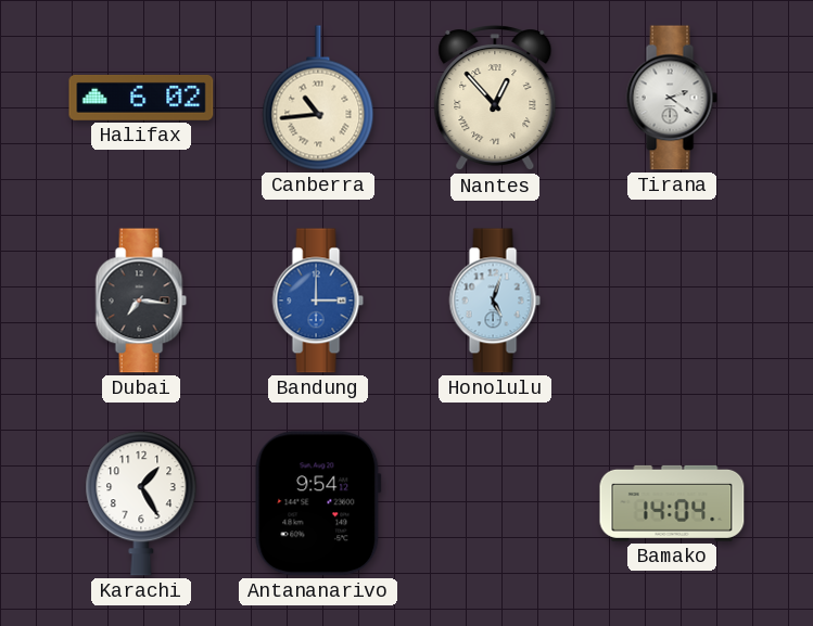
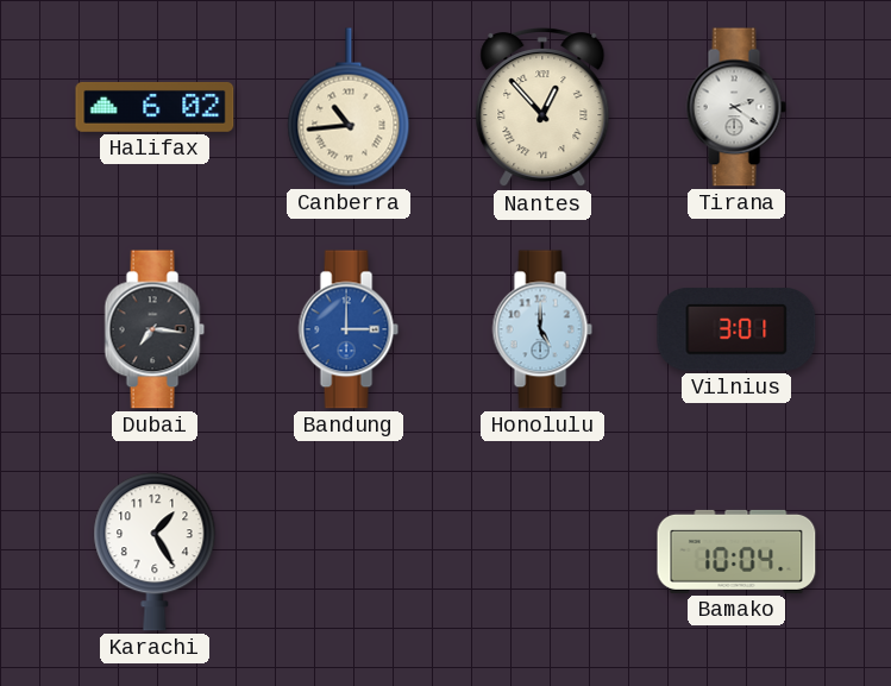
Honolulu: 5:03 -> 5:00
Vilnius: none -> 3:01
Antananarivo: 9:54 -> none
Bamako: 14:04 -> 10:04
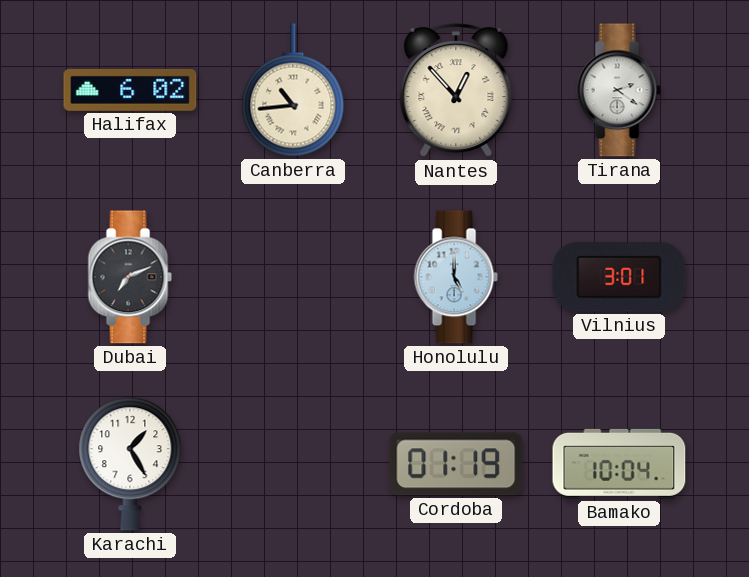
Dubai: 7:16 -> 7:11
Bandung: 3:00 -> none
Cordoba: none -> 01:19
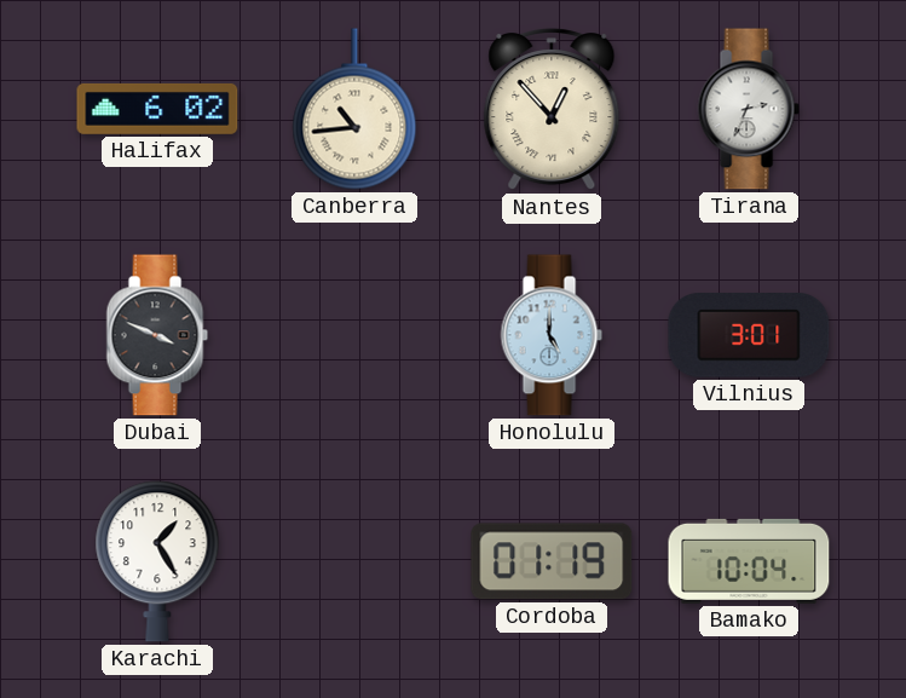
Tirana: 2:21 -> 2:34
Dubai: 7:11 -> 3:49
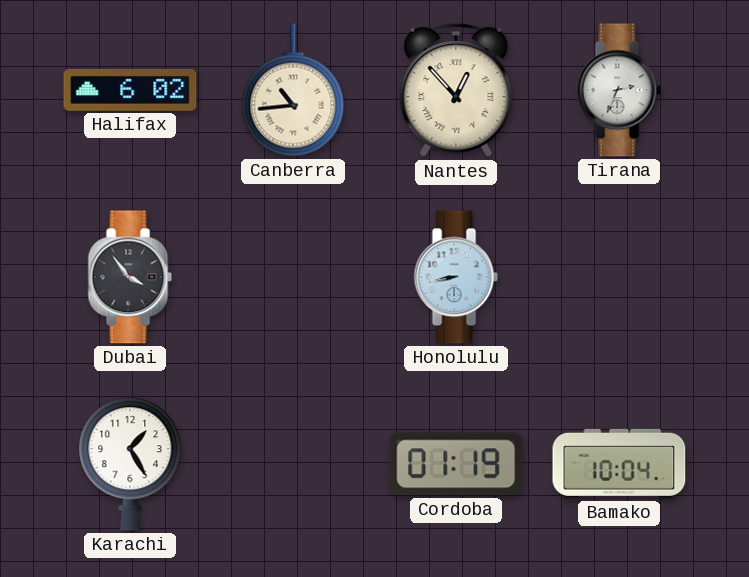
Dubai: 3:49 -> 3:54
Honolulu: 5:00 -> 8:43
Vilnius: 3:01 -> none
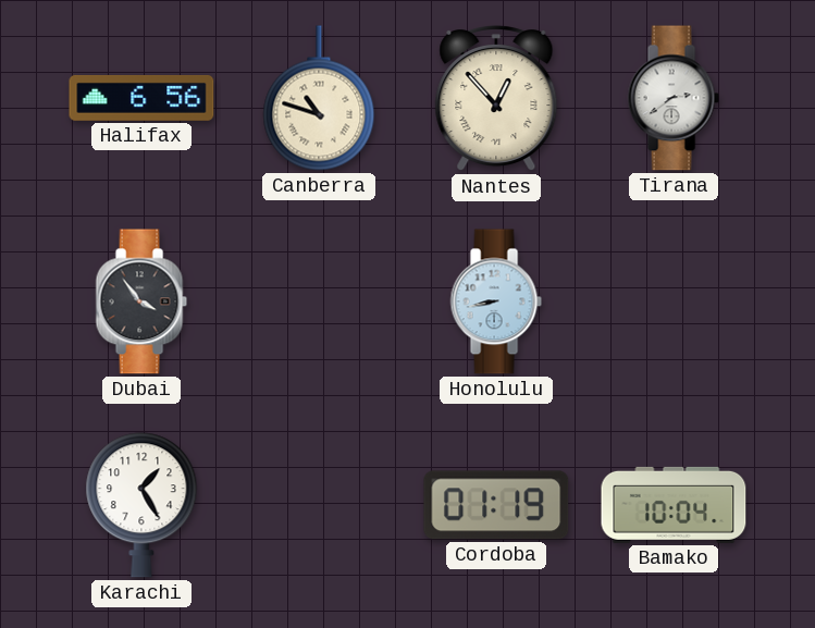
Halifax: 6:02 -> 6:56
Canberra: 10:44 -> 10:48
Tirana: 2:34 -> 2:39
